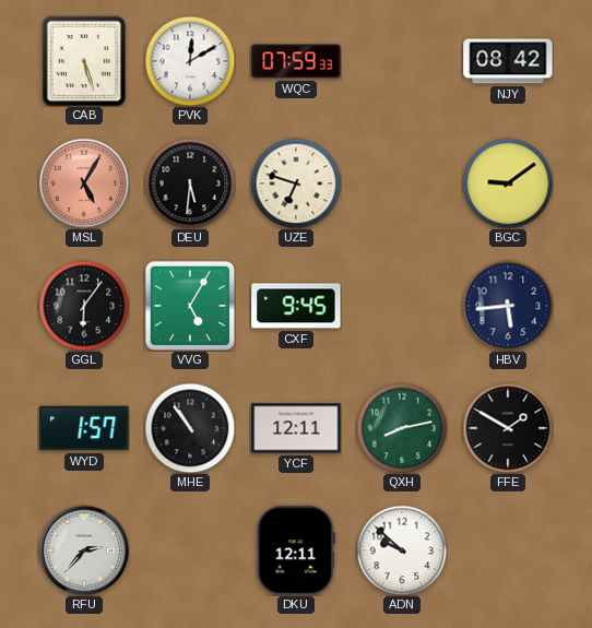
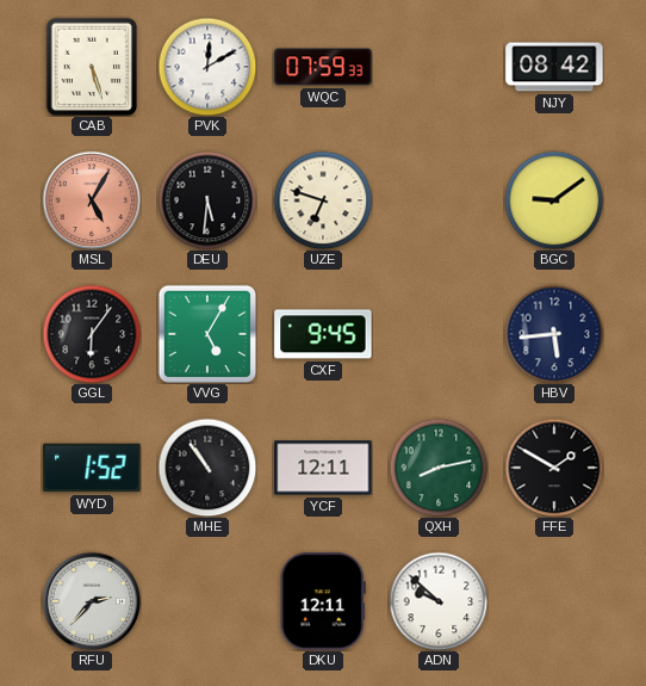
WYD: 1:57 -> 1:52
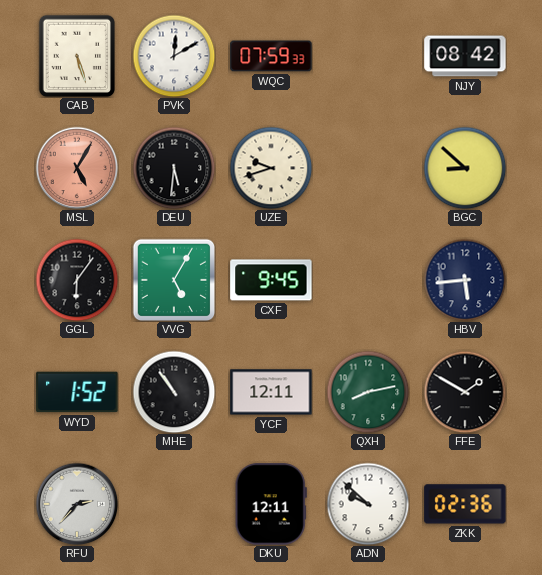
UZE: 6:48 -> 9:42
BGC: 9:09 -> 8:52
ZKK: none -> 02:36
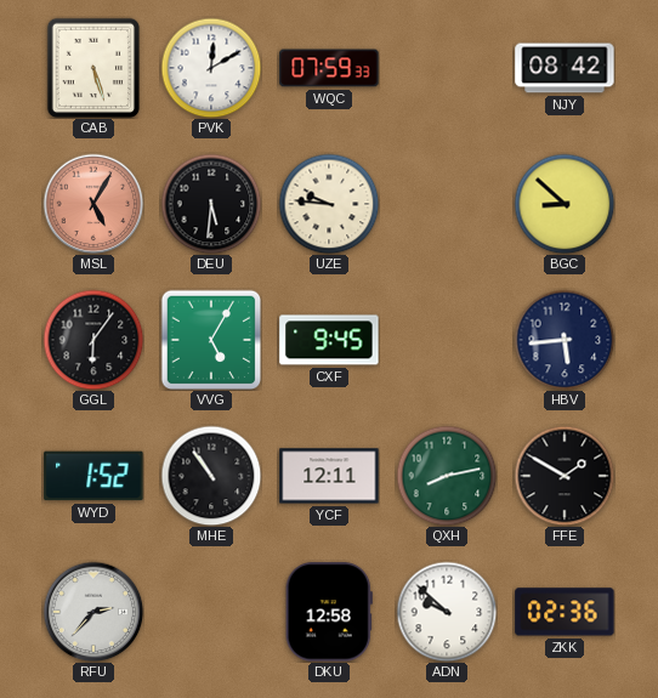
UZE: 9:42 -> 9:46
DKU: 12:11 -> 12:58
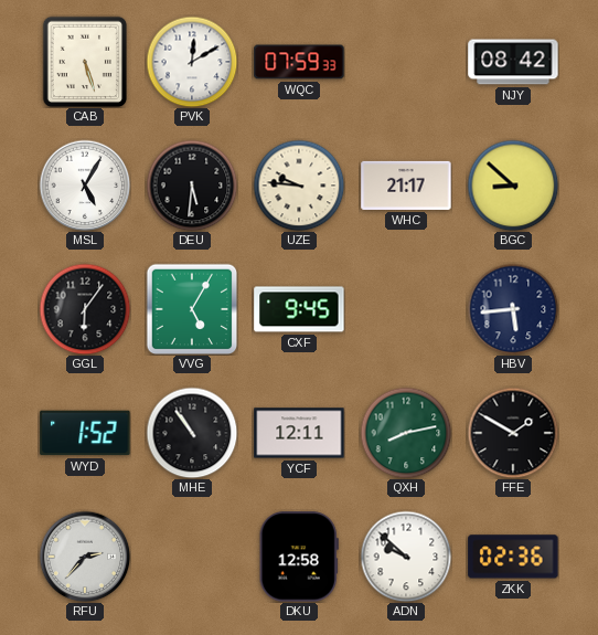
MSL dial: salmon -> white
WHC: none -> 21:17
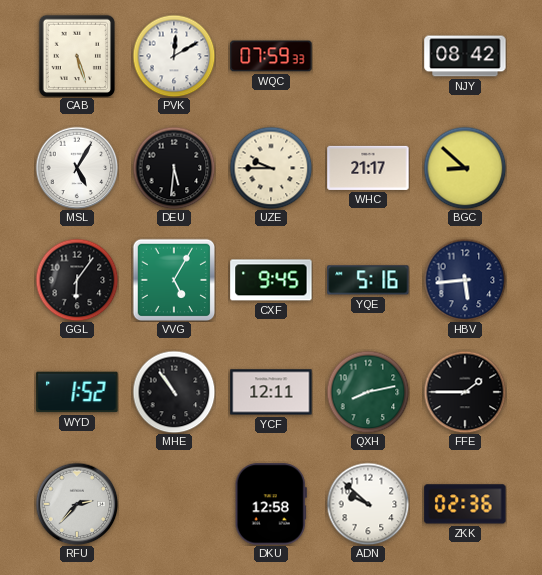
UZE: 9:46 -> 9:45
YQE: none -> 5:16
FFE: 1:50 -> 1:45
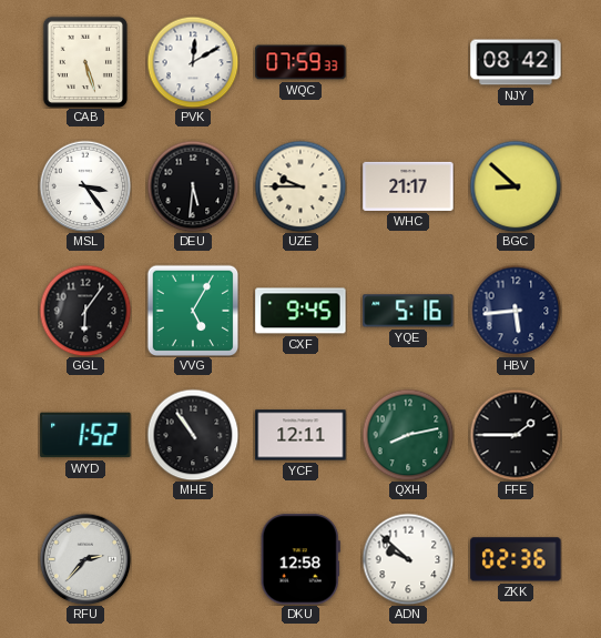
MSL: 5:05 -> 3:24
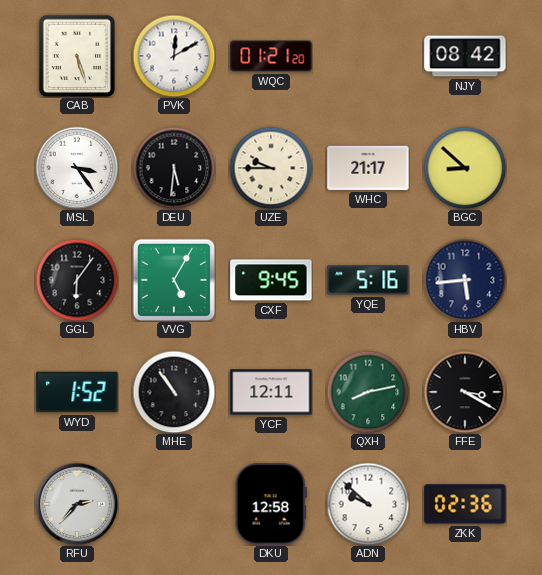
WQC: 07:59 -> 01:21
FFE: 1:45 -> 3:20
